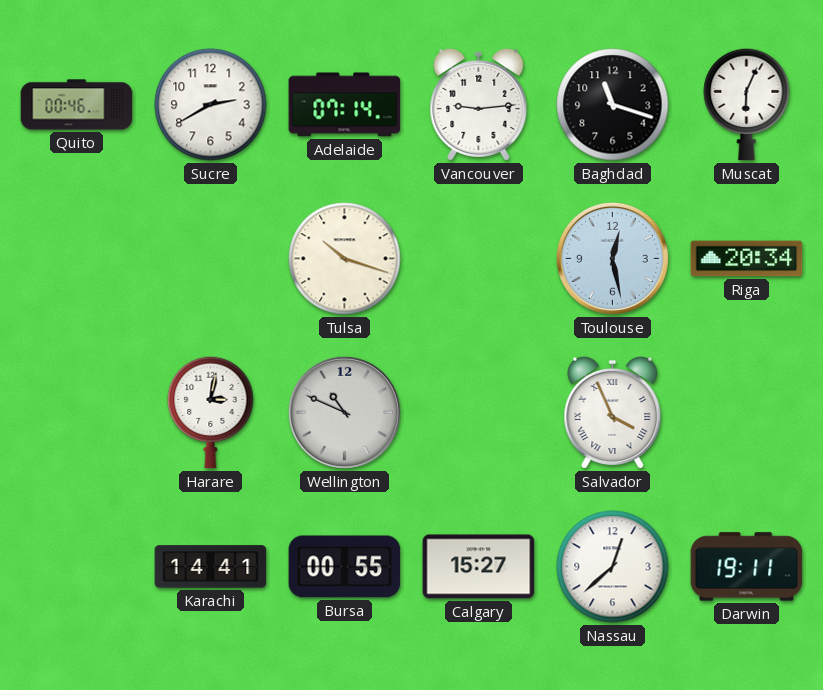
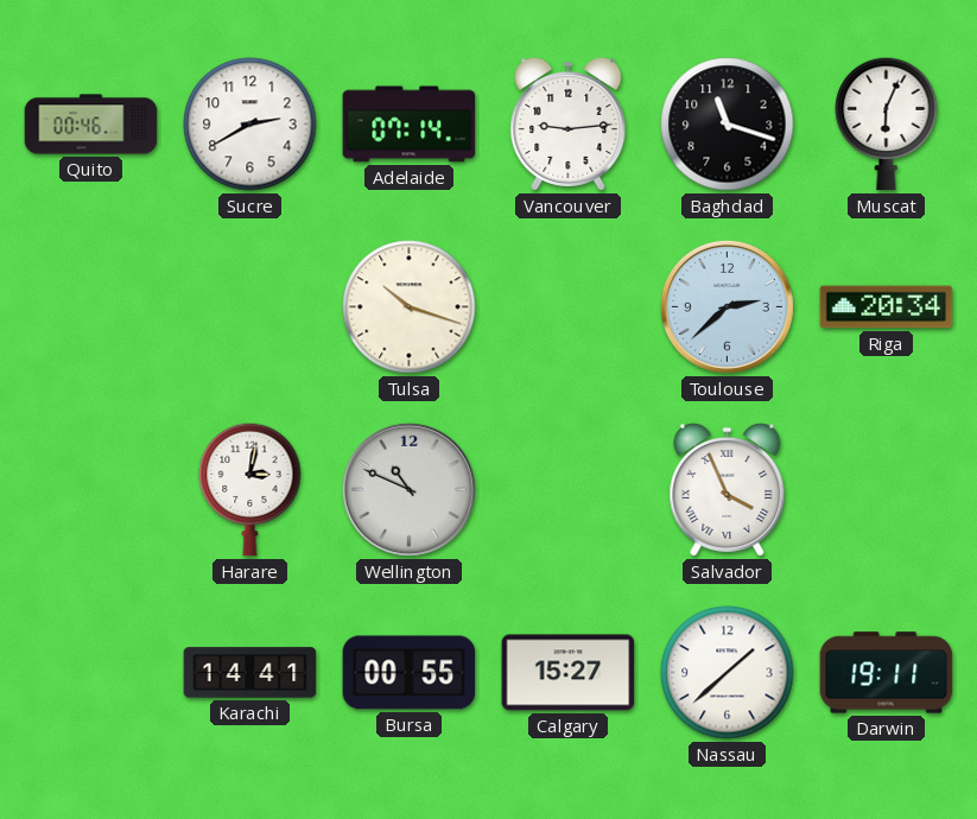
Toulouse: 12:28 -> 2:38
Nassau: 12:38 -> 1:38
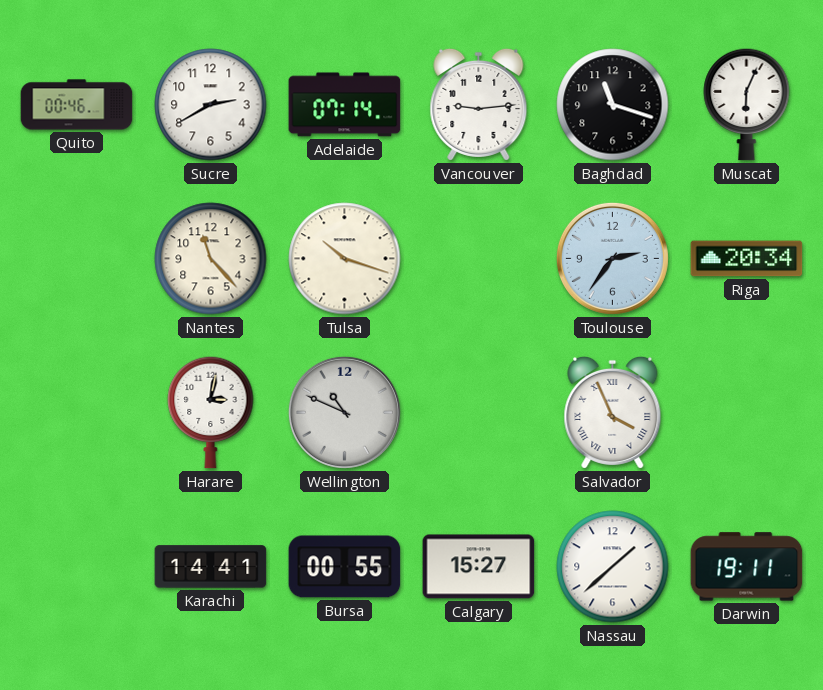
Nantes: none -> 11:23
Toulouse: 2:38 -> 2:36
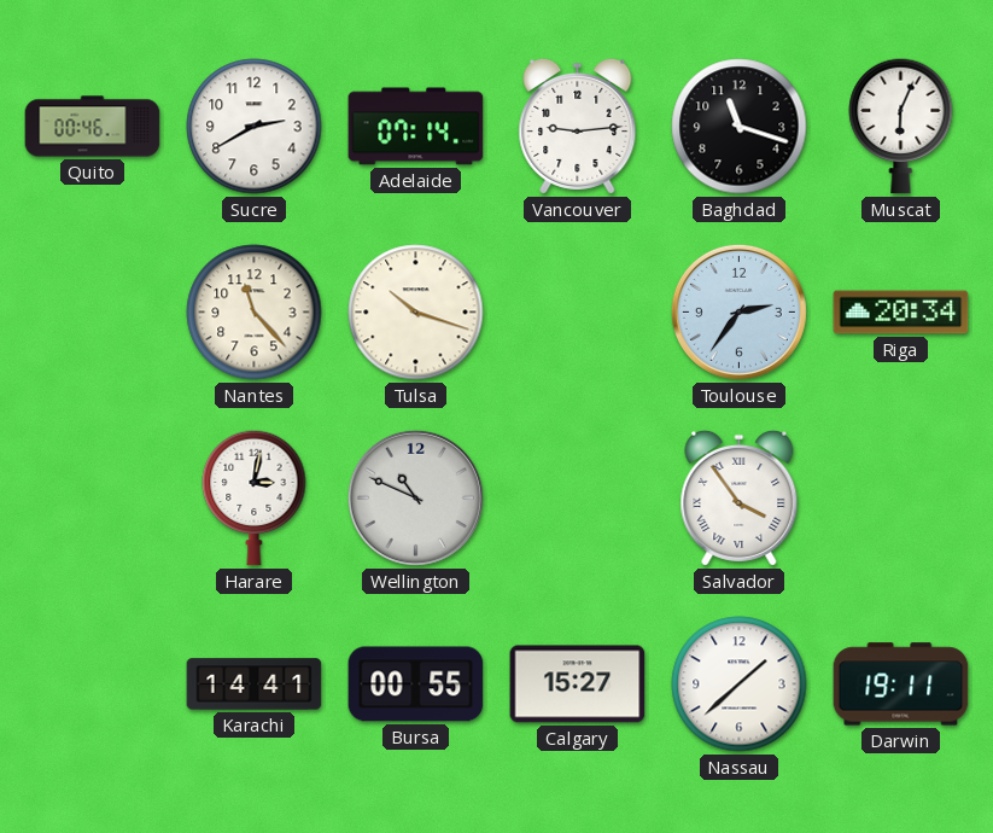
Salvador: 3:56 -> 3:54
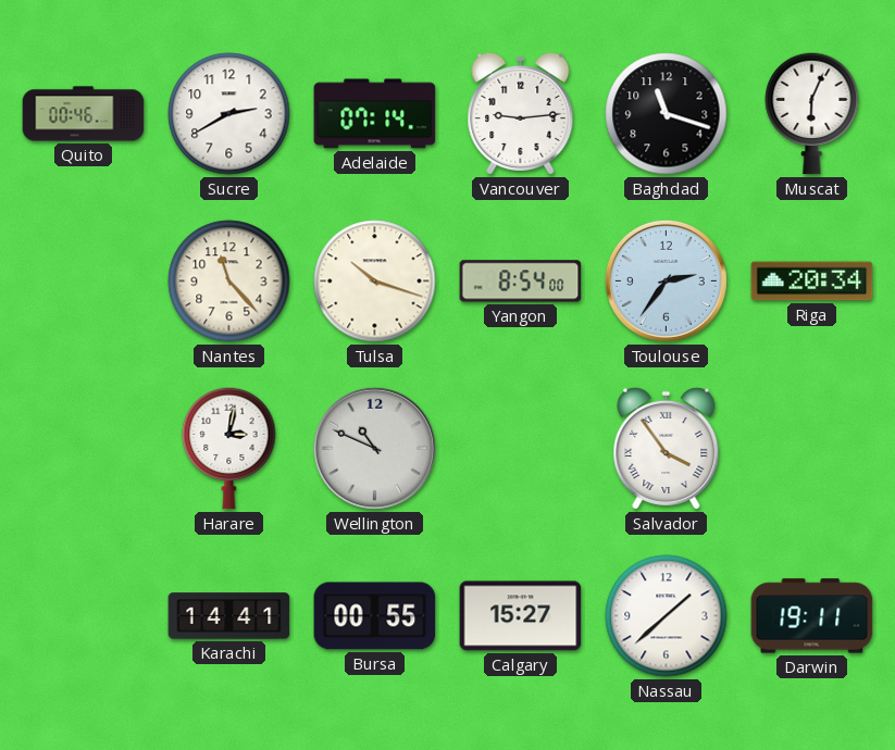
Yangon: none -> 8:54
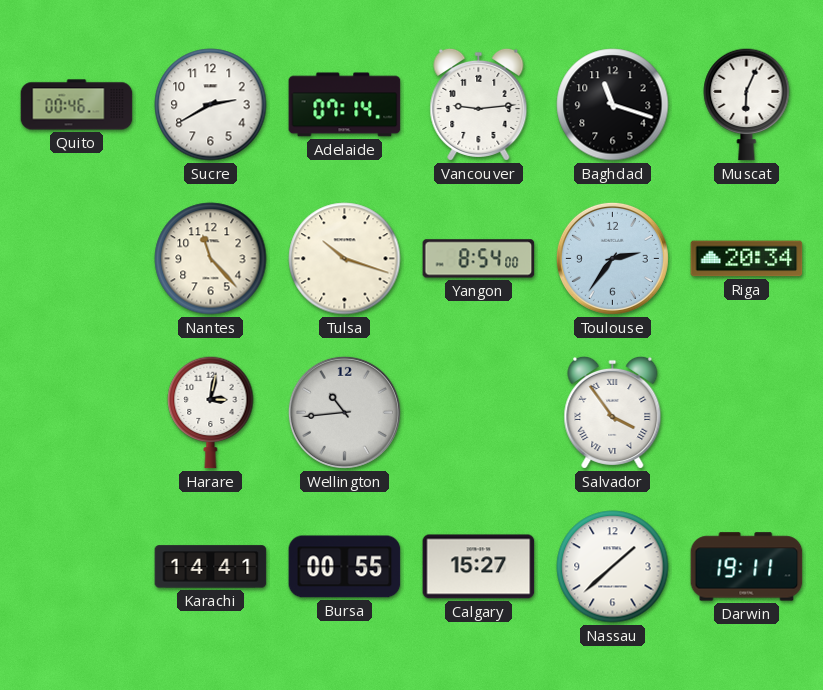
Wellington: 10:49 -> 10:44
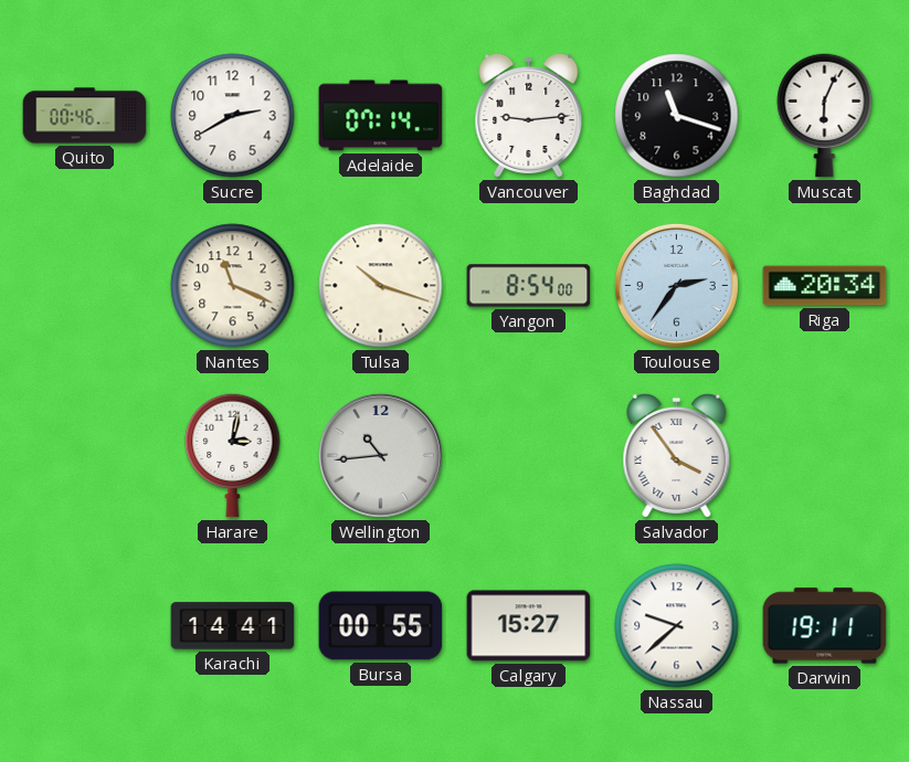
Nantes: 11:23 -> 11:19
Nassau: 1:38 -> 9:38
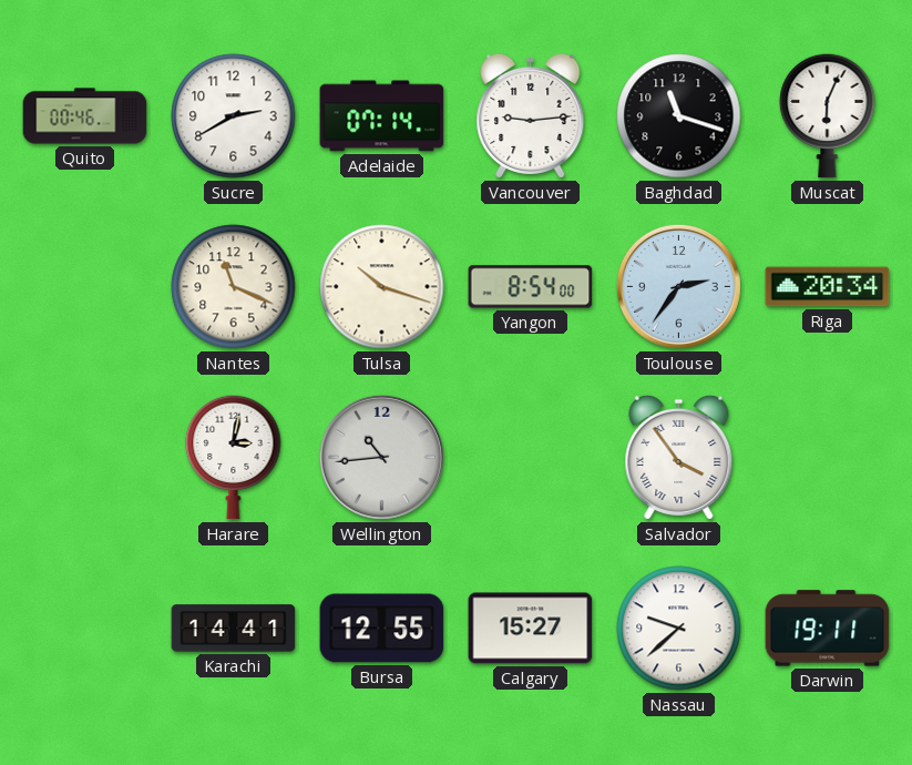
Bursa: 00:55 -> 12:55
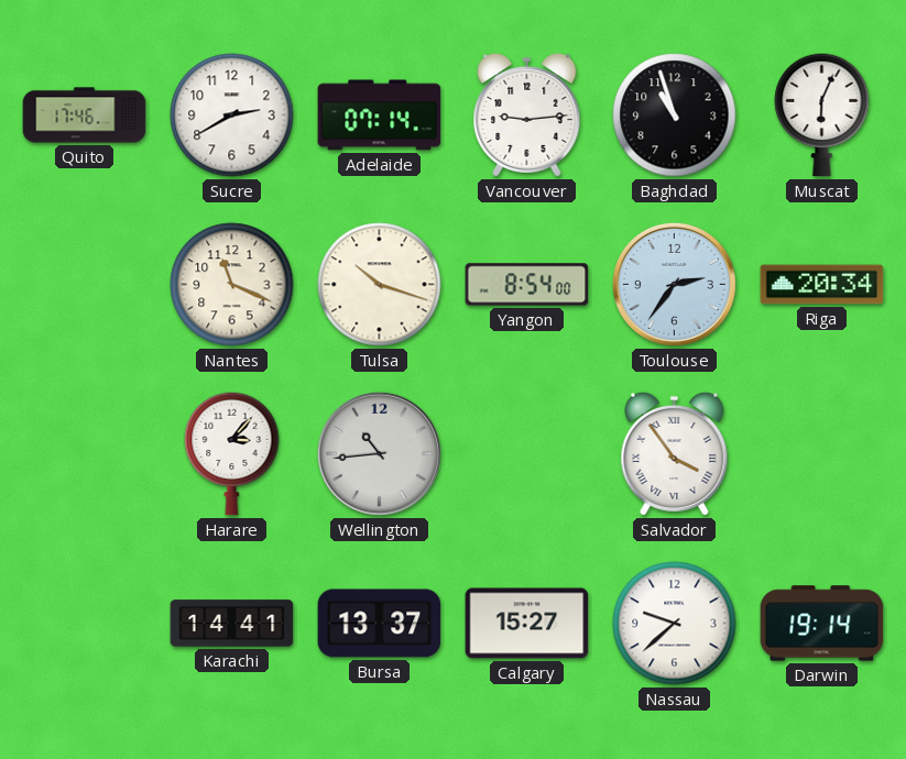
Quito: 00:46 -> 17:46
Baghdad: 11:18 -> 10:57
Harare: 3:02 -> 3:07
Bursa: 12:55 -> 13:37
Darwin: 19:11 -> 19:14
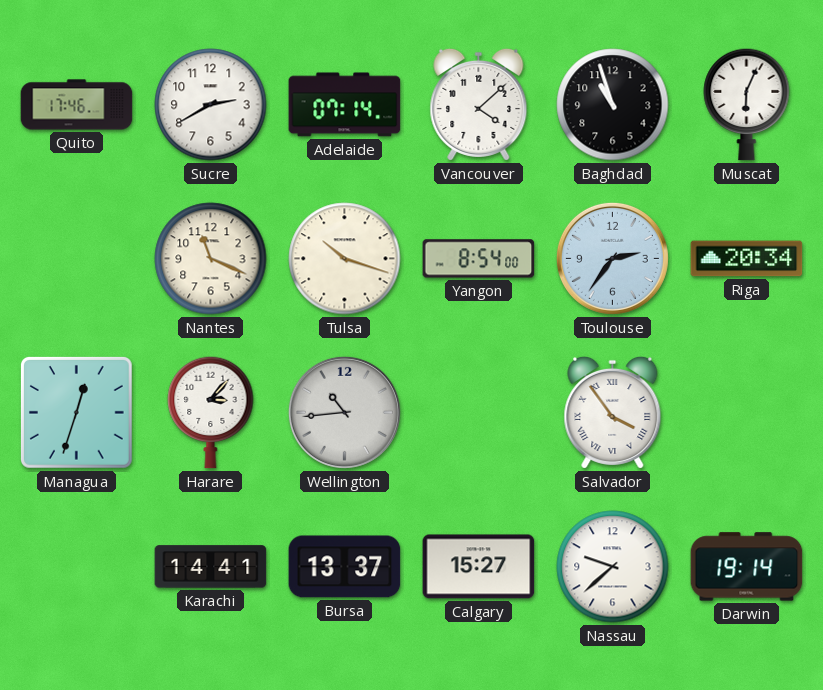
Vancouver: 9:14 -> 4:08
Managua: none -> 12:33
